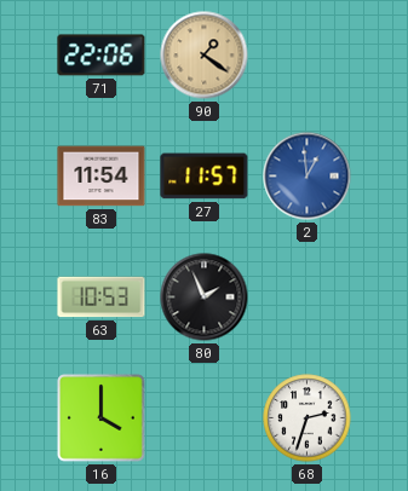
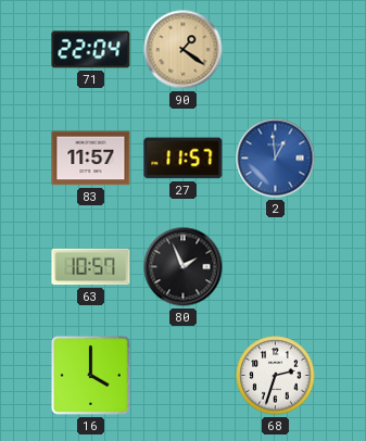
71: 22:06 -> 22:04
83: 11:54 -> 11:57
63: 10:53 -> 10:57
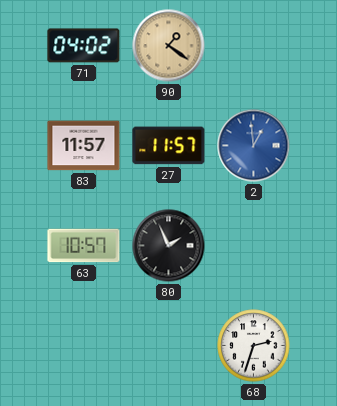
71: 22:04 -> 04:02
16: 4:00 -> none
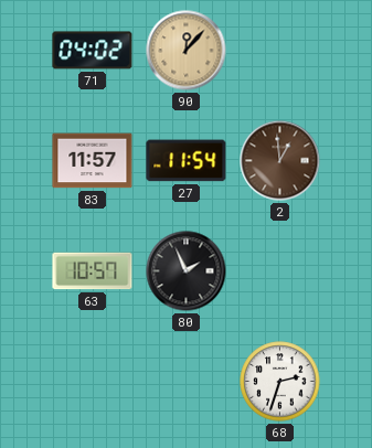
90: 1:21 -> 12:07
27: 11:57 -> 11:54
2 dial: blue -> brown
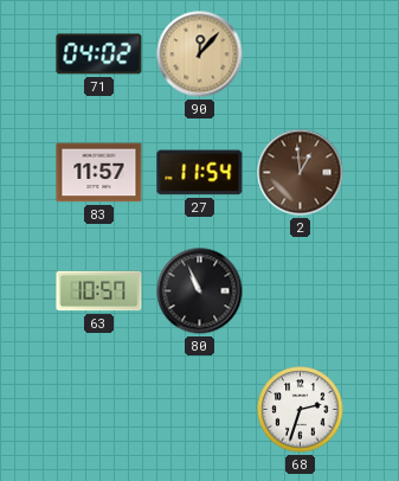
80: 1:56 -> 10:56
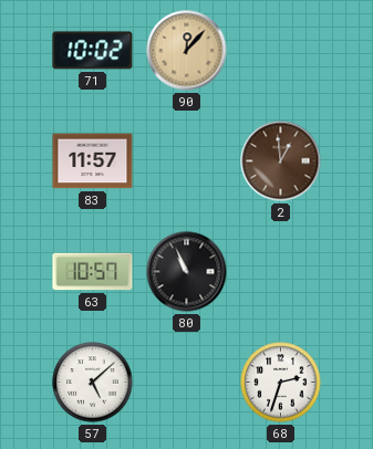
71: 04:02 -> 10:02
27: 11:54 -> none
57: none -> 5:08
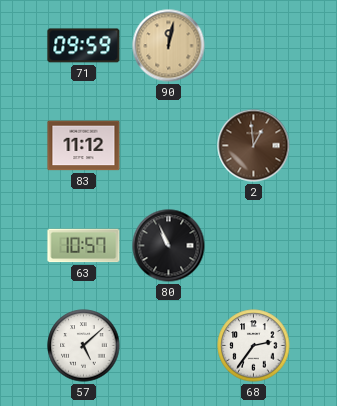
71: 10:02 -> 09:59
90: 12:07 -> 12:02
83: 11:57 -> 11:12
68: 2:33 -> 2:36
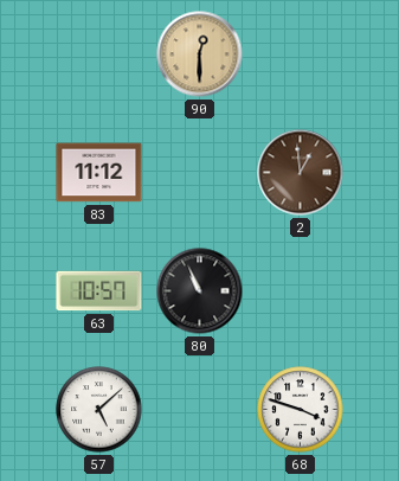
71: 09:59 -> none
90: 12:02 -> 12:30
68: 2:36 -> 3:48
